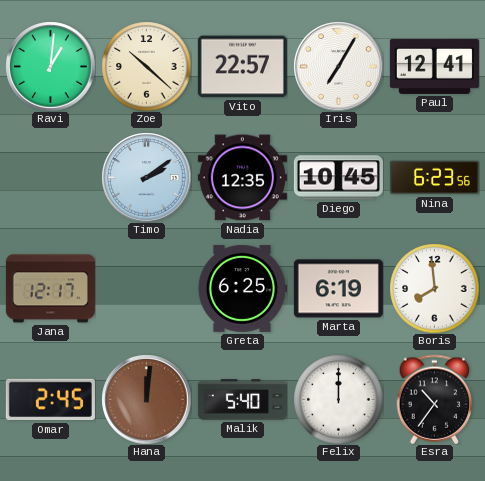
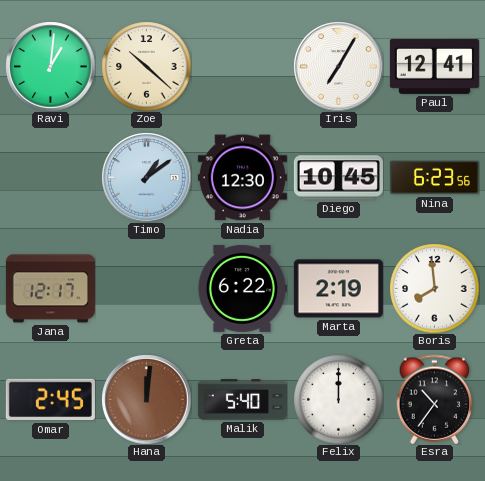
Vito: 22:57 -> none
Timo: 2:09 -> 1:09
Nadia: 12:35 -> 12:30
Greta: 6:25 -> 6:22
Marta: 6:19 -> 2:19
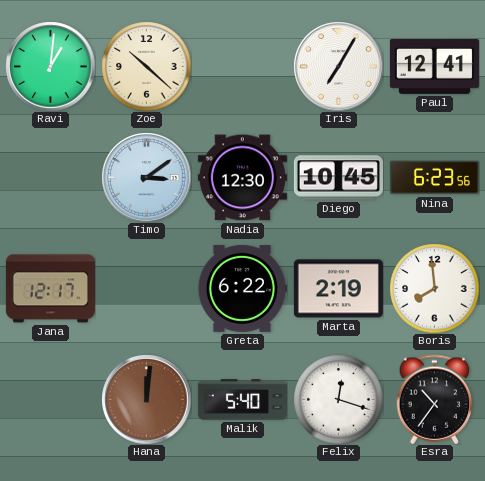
Timo: 1:09 -> 3:09
Omar: 2:45 -> none
Felix: 12:00 -> 12:18
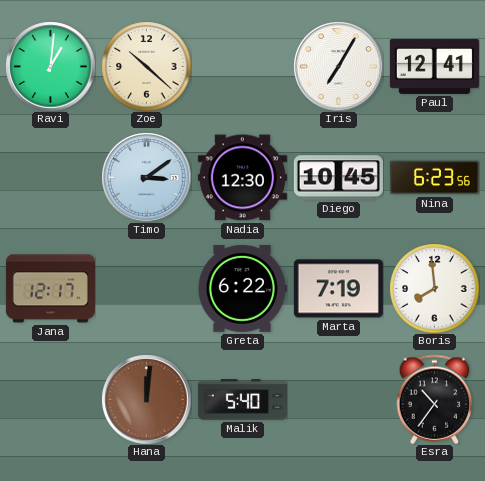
Marta: 2:19 -> 7:19
Felix: 12:18 -> none
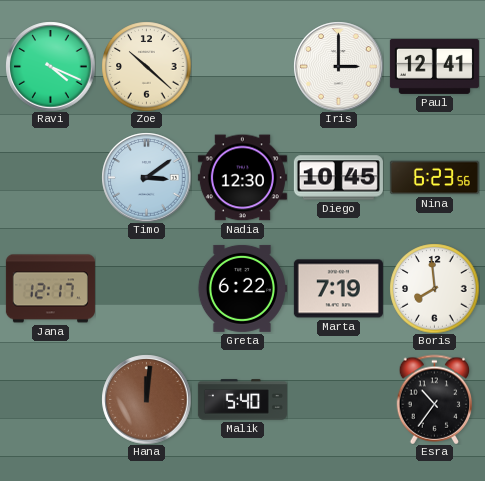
Ravi: 1:01 -> 4:19
Iris: 7:05 -> 3:00
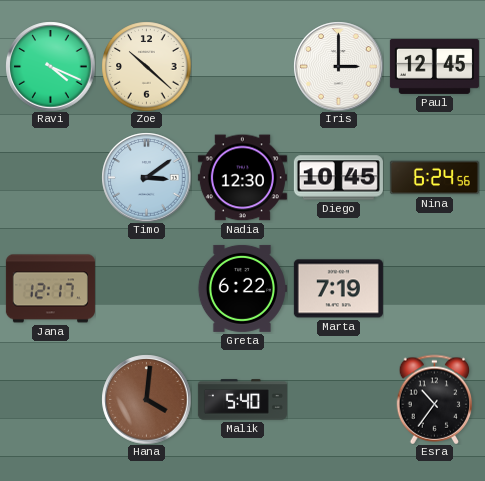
Paul: 12:41 -> 12:45
Nina: 6:23 -> 6:24
Boris: 7:59 -> none
Hana: 12:01 -> 4:01
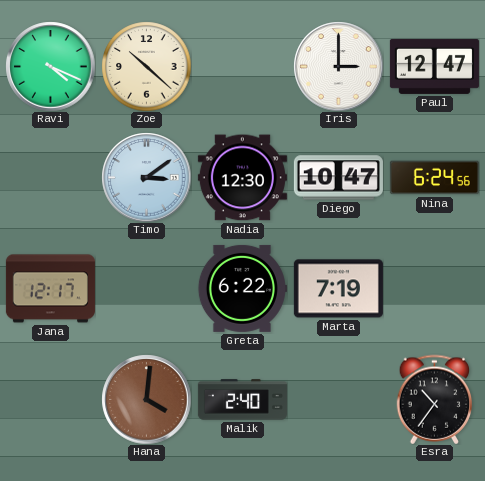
Paul: 12:45 -> 12:47
Diego: 10:45 -> 10:47
Malik: 5:40 -> 2:40
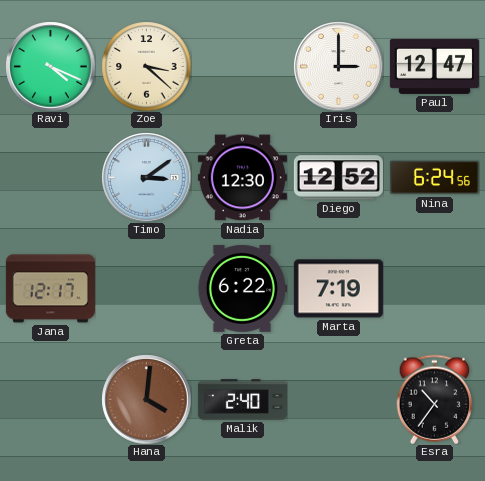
Zoe: 10:22 -> 3:22
Diego: 10:47 -> 12:52
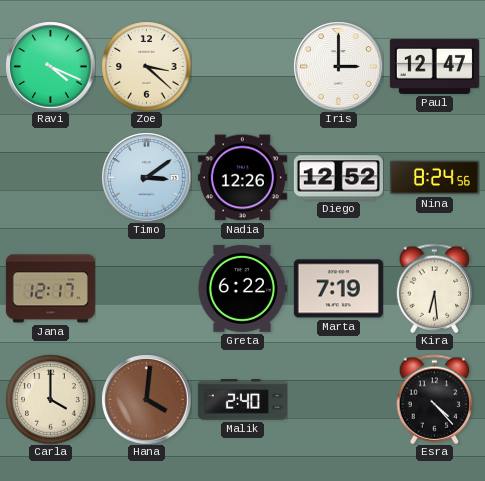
Nadia: 12:30 -> 12:26
Nina: 6:24 -> 8:24
Kira: none -> 6:29
Carla: none -> 4:00
Esra: 10:36 -> 4:23
